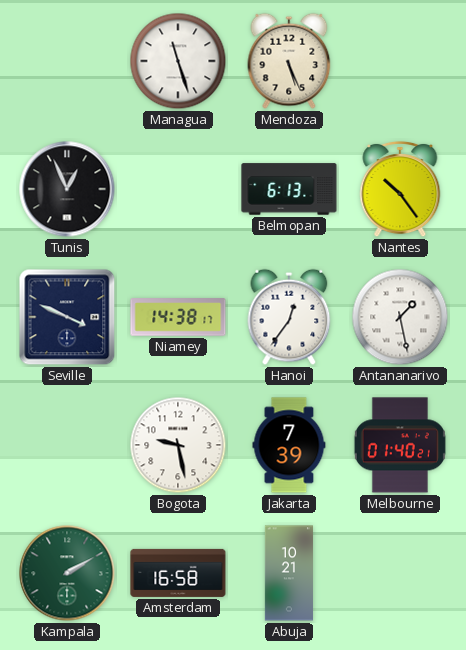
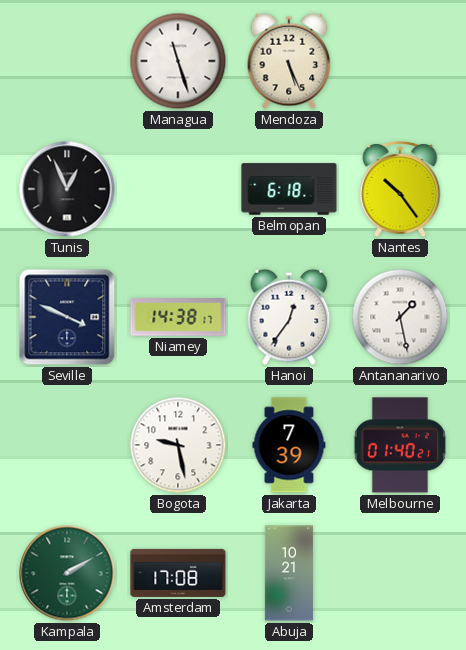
Belmopan: 6:13 -> 6:18
Amsterdam: 16:58 -> 17:08
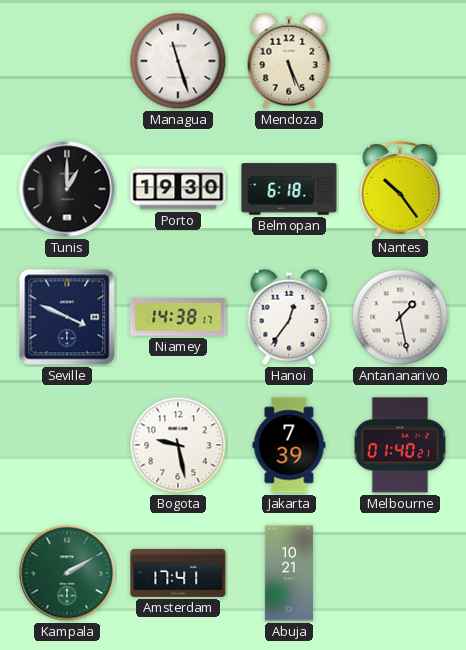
Tunis: 12:56 -> 1:00
Porto: none -> 19:30
Amsterdam: 17:08 -> 17:41
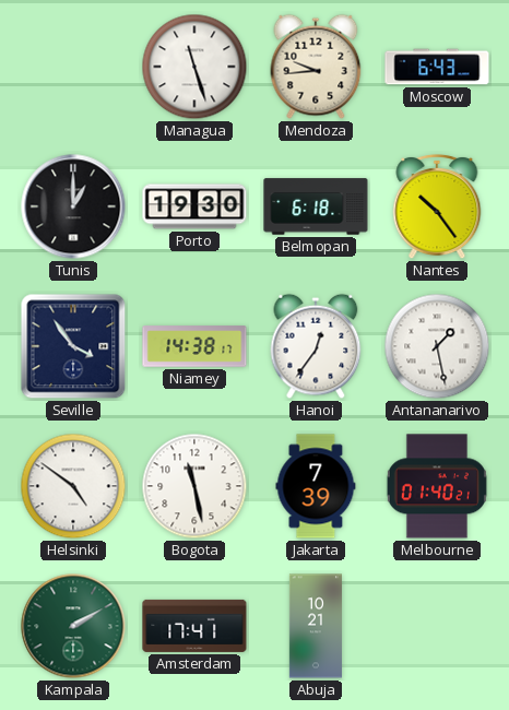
Mendoza: 5:26 -> 9:44
Moscow: none -> 6:43
Seville: 3:49 -> 3:54
Helsinki: none -> 4:51
Bogota: 9:28 -> 11:28
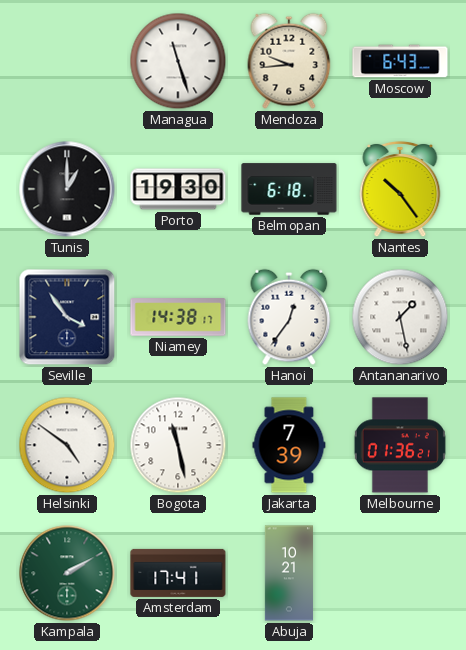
Melbourne: 01:40 -> 01:36
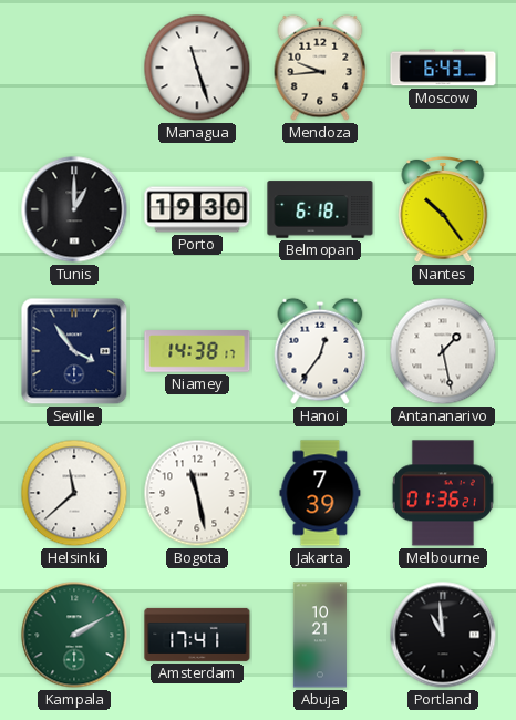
Helsinki: 4:51 -> 11:38
Portland: none -> 10:59
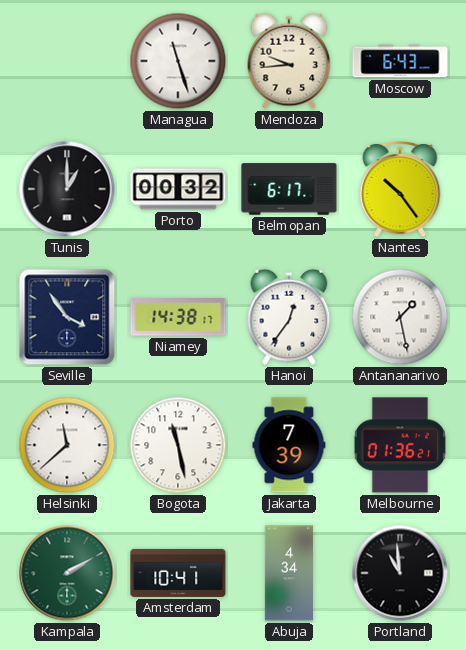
Porto: 19:30 -> 00:32
Belmopan: 6:18 -> 6:17
Amsterdam: 17:41 -> 10:41
Abuja: 10:21 -> 4:34
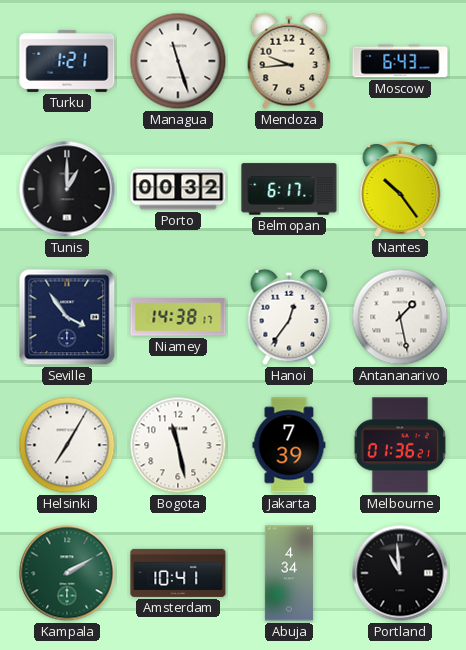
Turku: none -> 1:21
Helsinki: 11:38 -> 7:05
